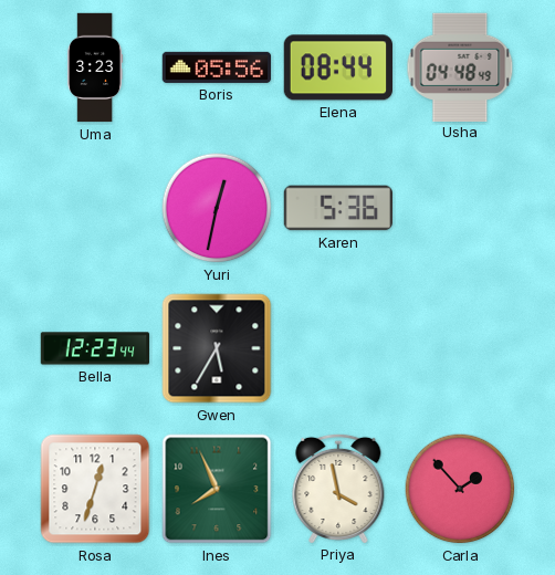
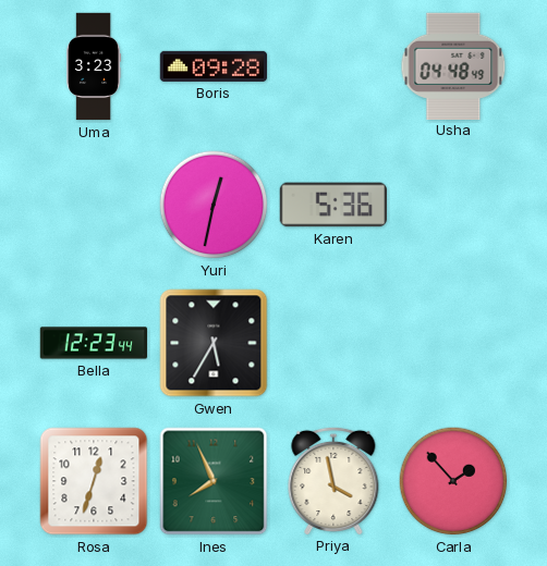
Boris: 05:56 -> 09:28
Elena: 08:44 -> none
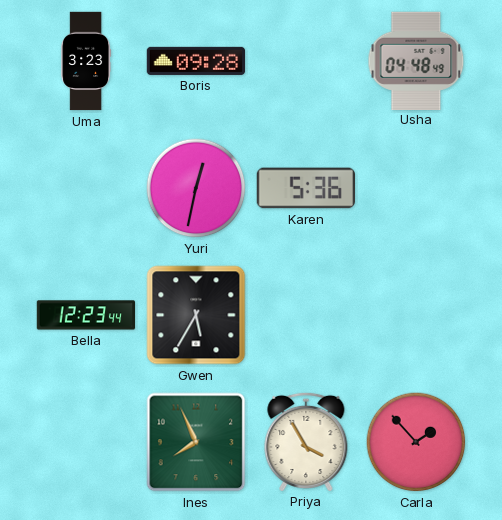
Rosa: 12:33 -> none
Priya: 3:58 -> 3:55
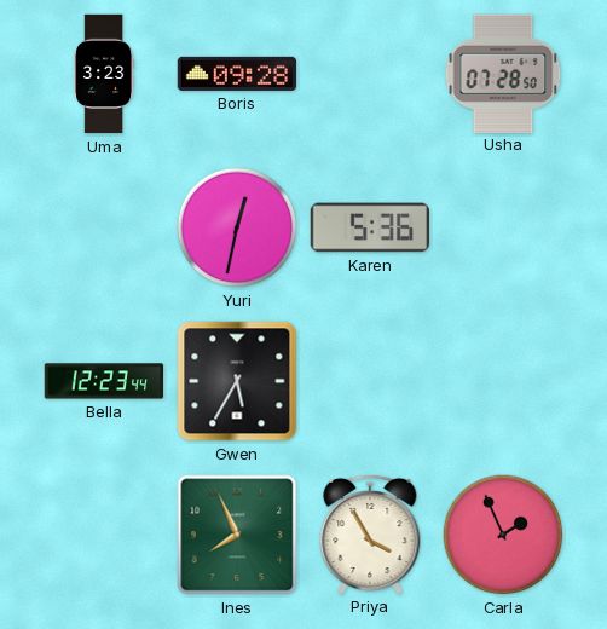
Usha: 04:48 -> 07:28
Carla: 1:53 -> 1:56
